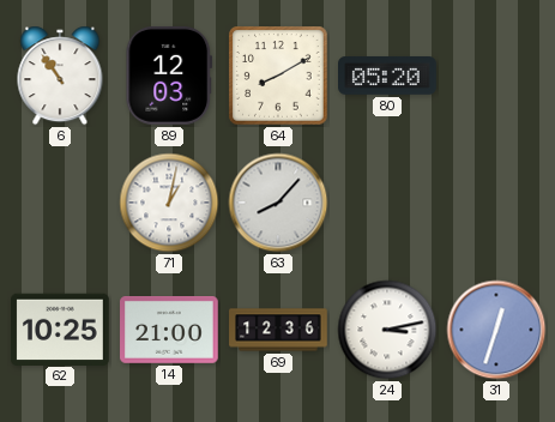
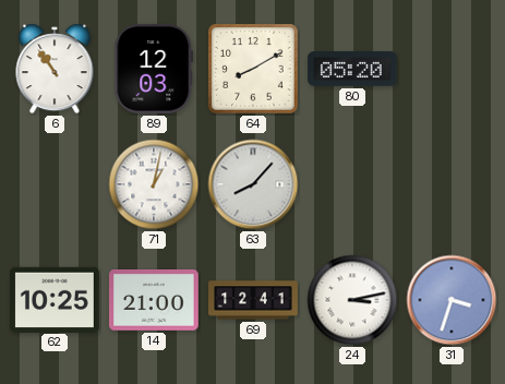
69: 12:36 -> 12:41
31: 12:33 -> 3:33
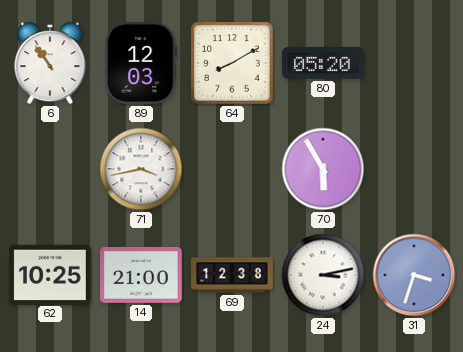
71: 1:02 -> 3:43
63: 8:07 -> none
70: none -> 5:55
69: 12:41 -> 12:38
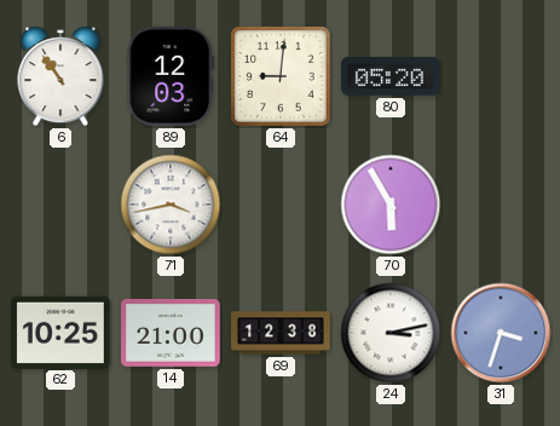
64: 8:10 -> 9:01
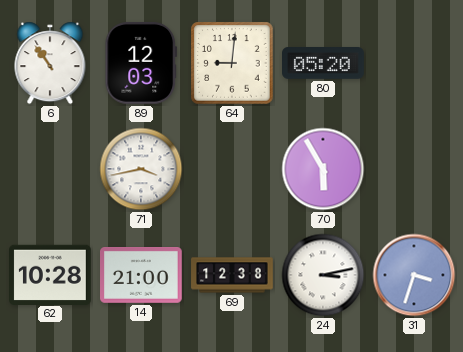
62: 10:25 -> 10:28
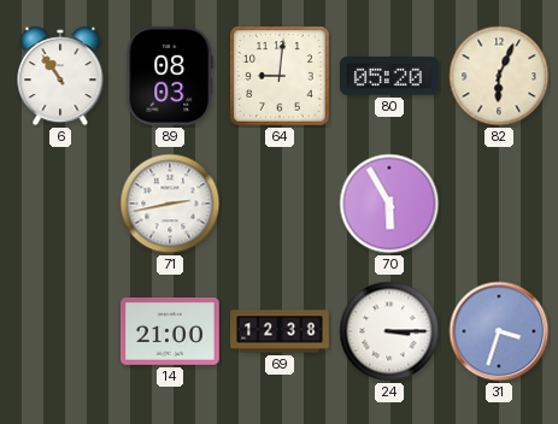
89: 12:03 -> 08:03
82: none -> 6:04
71: 3:43 -> 2:43
62: 10:28 -> none
24: 3:13 -> 3:15
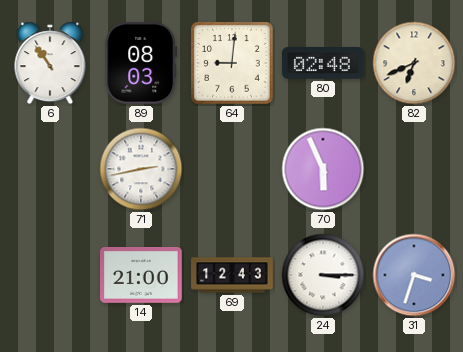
80: 05:20 -> 02:48
82: 6:04 -> 6:41
70: 5:55 -> 5:56
69: 12:38 -> 12:43
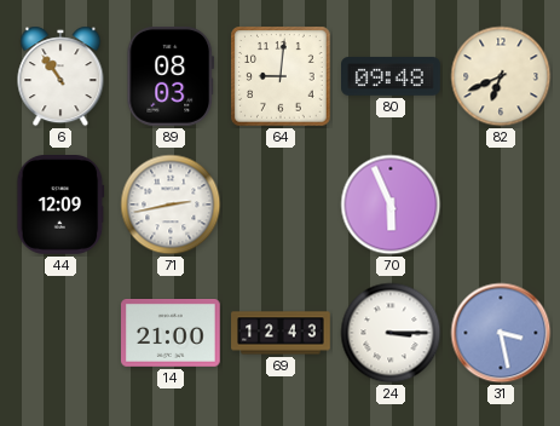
80: 02:48 -> 09:48
44: none -> 12:09
31: 3:33 -> 3:28
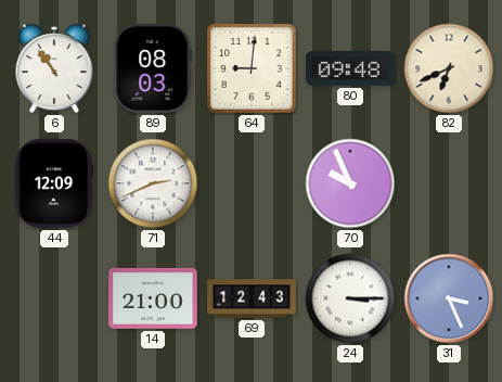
71: 2:43 -> 2:41
70: 5:56 -> 9:56
31: 3:28 -> 3:26
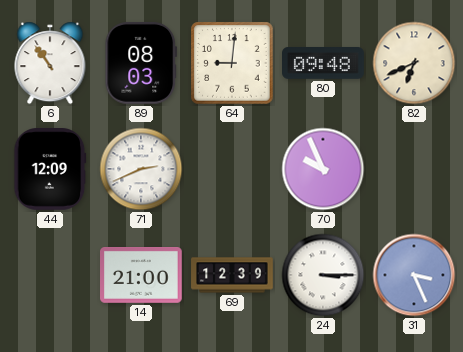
69: 12:43 -> 12:39
